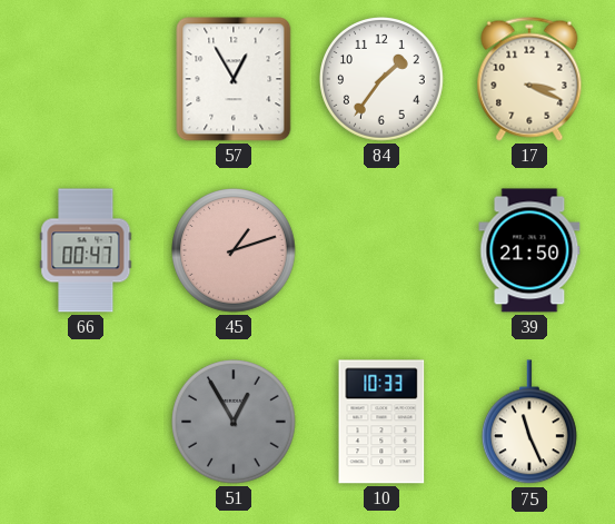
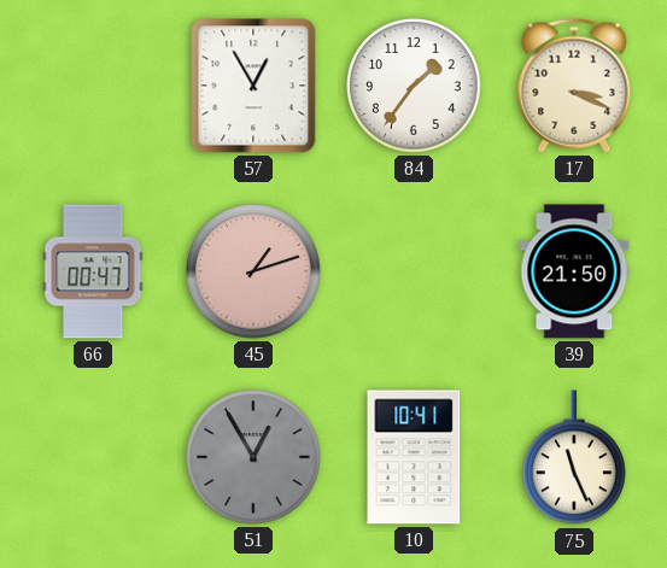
10: 10:33 -> 10:41
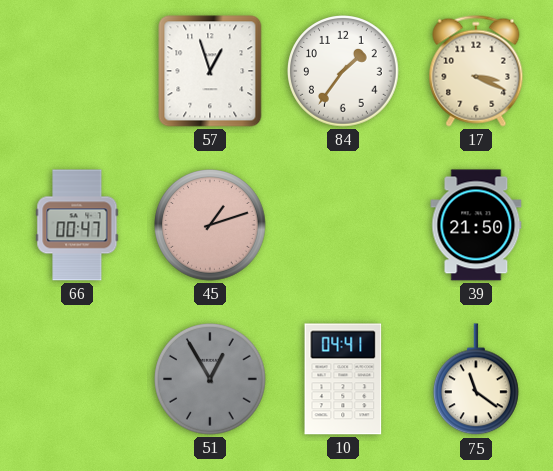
57: 12:55 -> 12:57
10: 10:41 -> 04:41
75: 11:26 -> 11:21
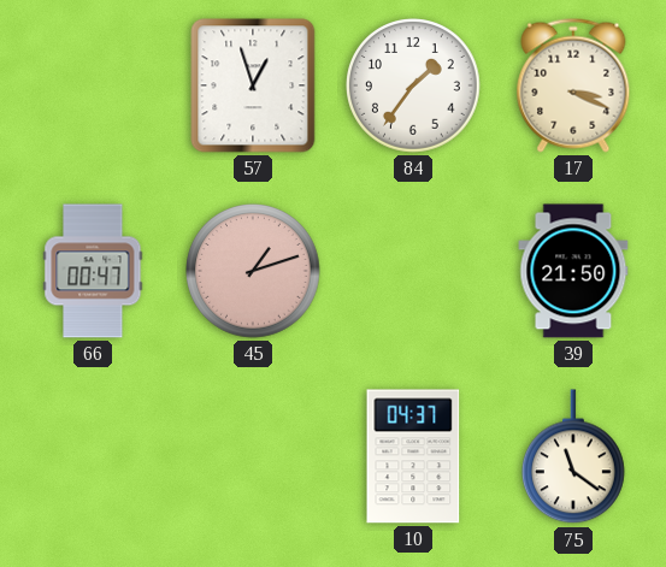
51: 12:55 -> none
10: 04:41 -> 04:37
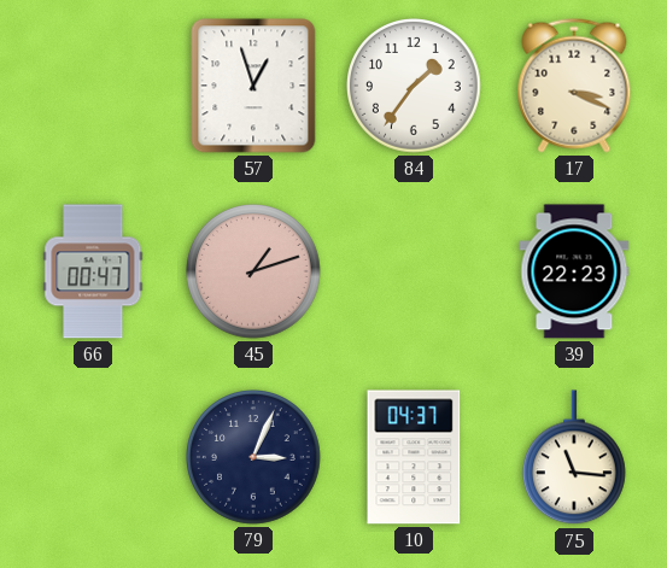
39: 21:50 -> 22:23
79: none -> 3:04
75: 11:21 -> 11:16
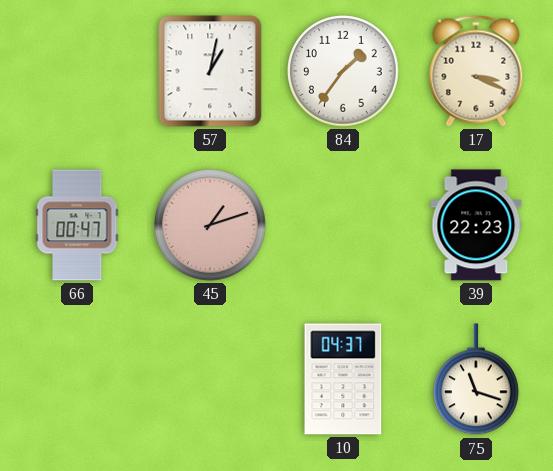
57: 12:57 -> 1:02
79: 3:04 -> none
75: 11:16 -> 11:18
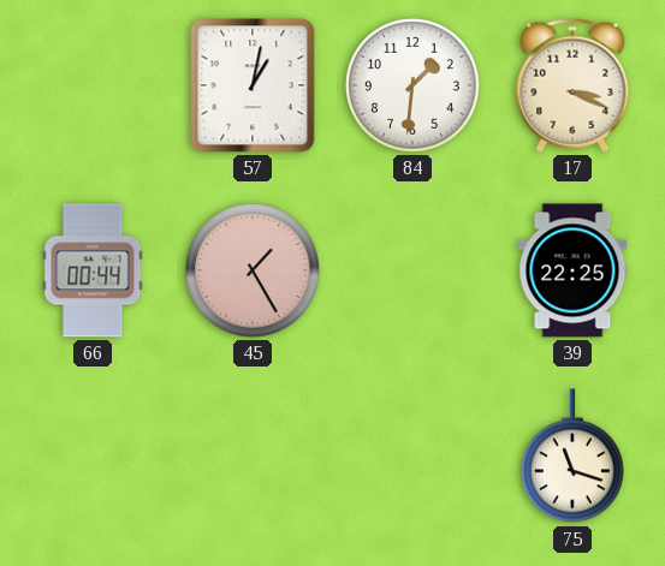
84: 1:36 -> 1:31
66: 00:47 -> 00:44
45: 1:12 -> 1:25
39: 22:23 -> 22:25
10: 04:37 -> none
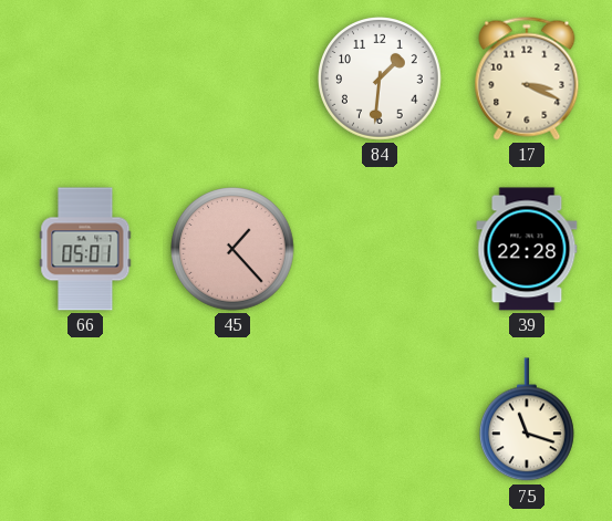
57: 1:02 -> none
66: 00:44 -> 05:01
45: 1:25 -> 1:23
39: 22:25 -> 22:28
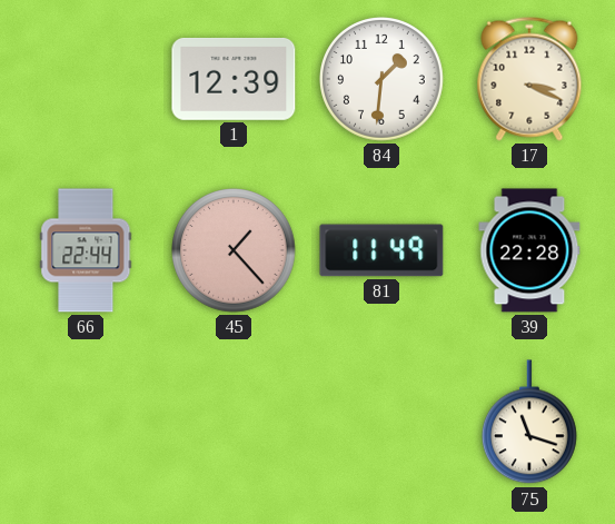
1: none -> 12:39
66: 05:01 -> 22:44
81: none -> 11:49
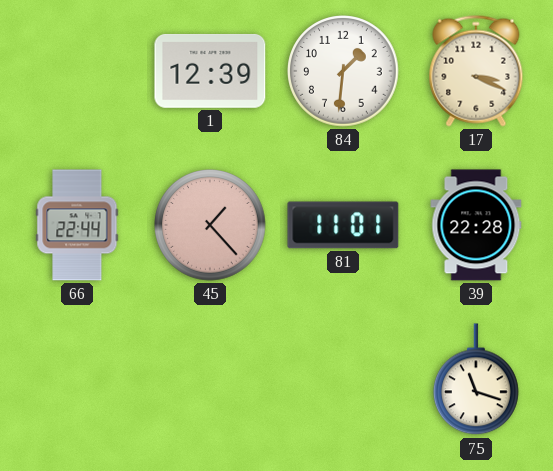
81: 11:49 -> 11:01
